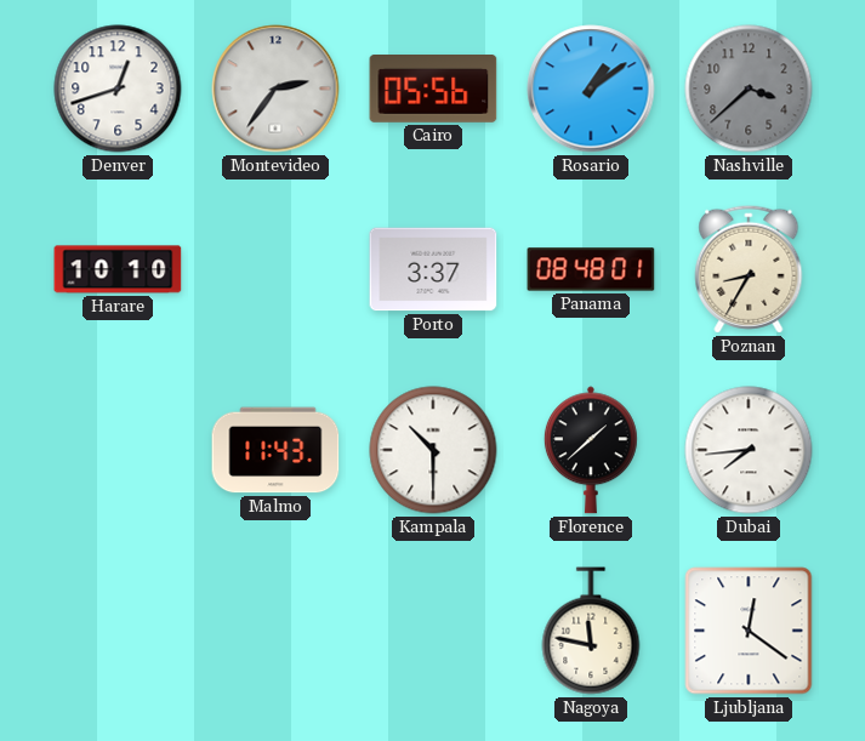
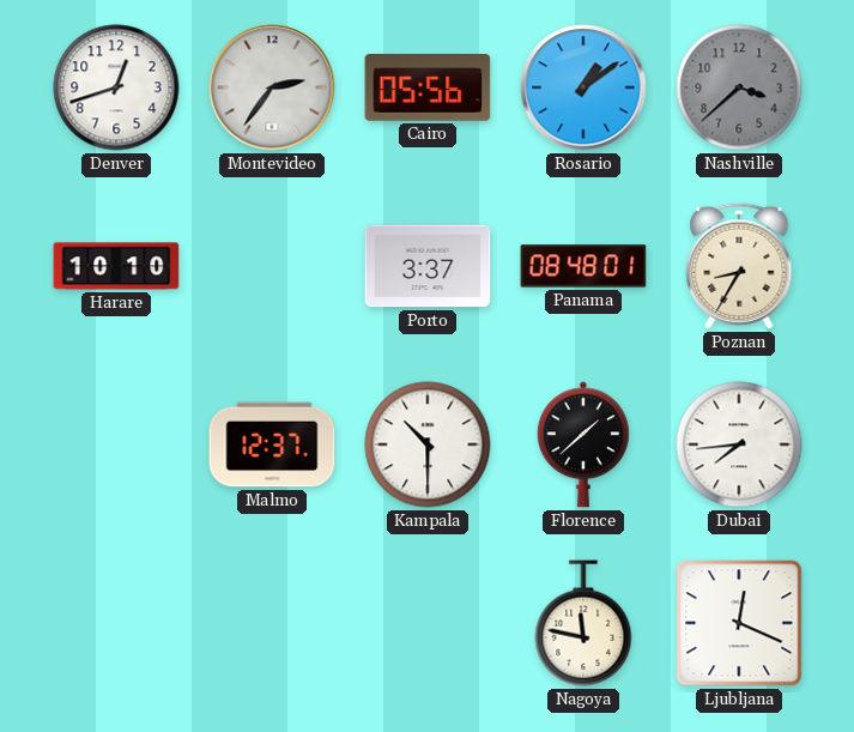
Malmo: 11:43 -> 12:37
Ljubljana: 12:21 -> 12:19
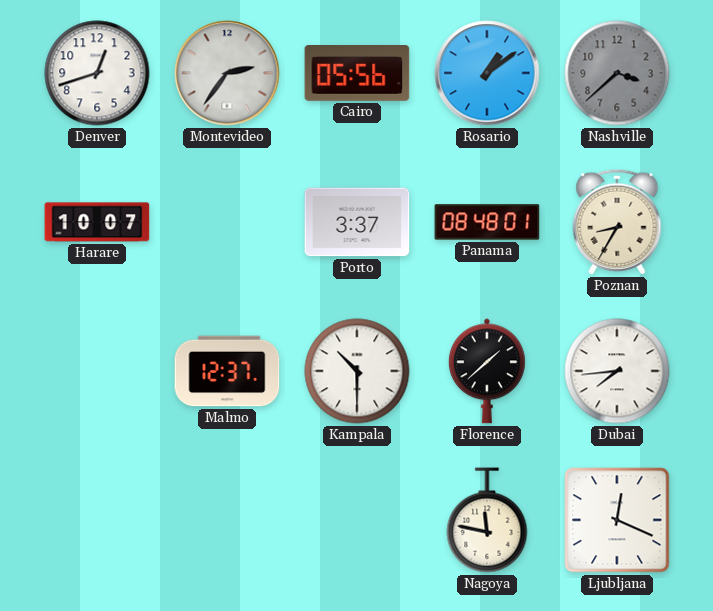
Harare: 10:10 -> 10:07
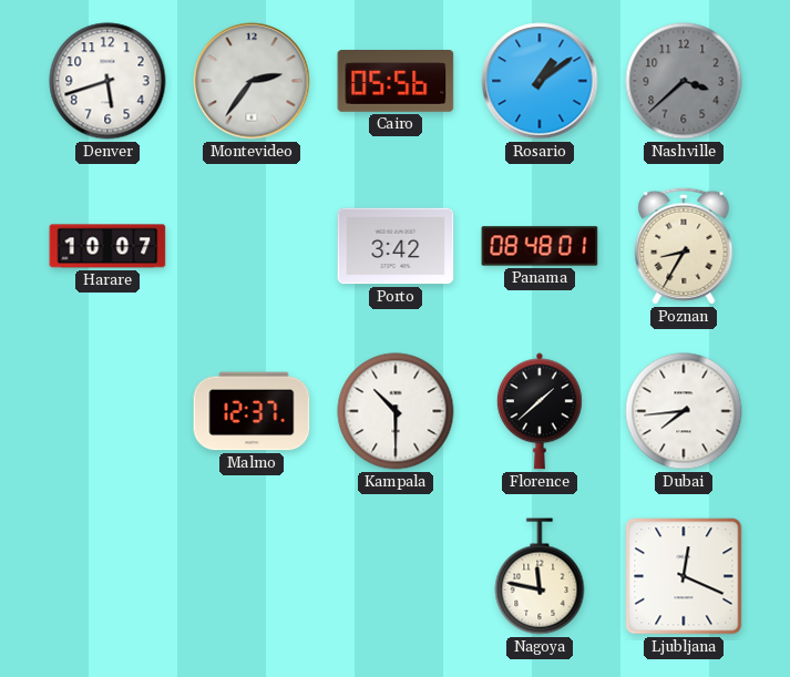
Denver: 12:42 -> 5:42
Porto: 3:37 -> 3:42
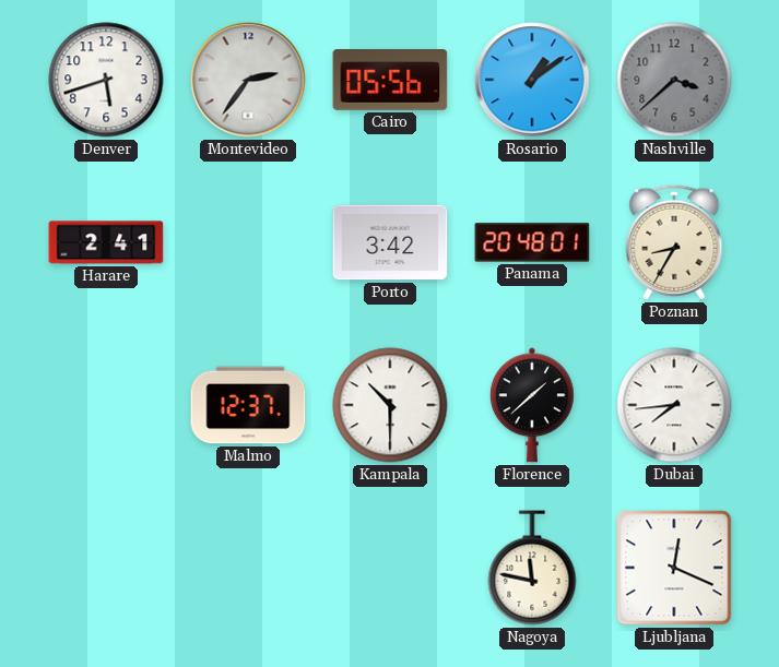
Harare: 10:07 -> 2:41
Panama: 08:48 -> 20:48
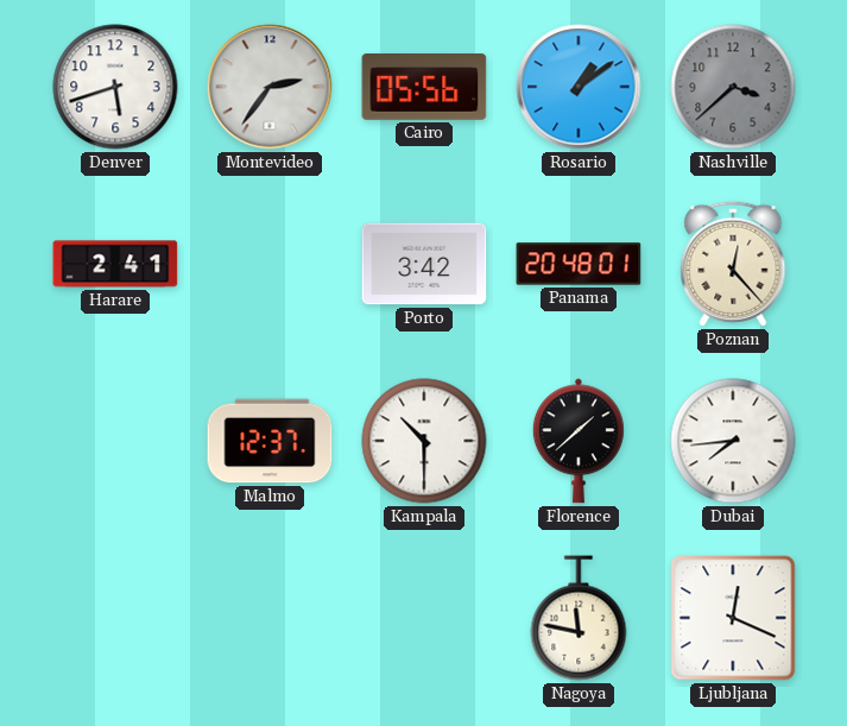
Poznan: 8:35 -> 12:23
